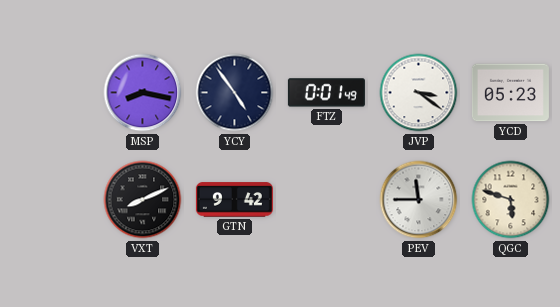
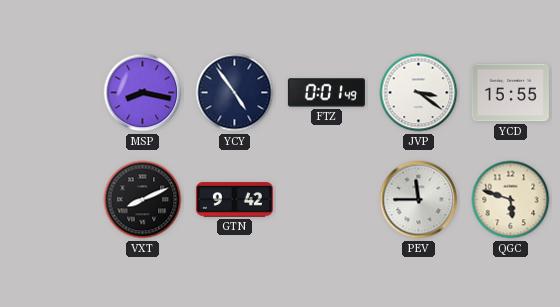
YCD: 05:23 -> 15:55
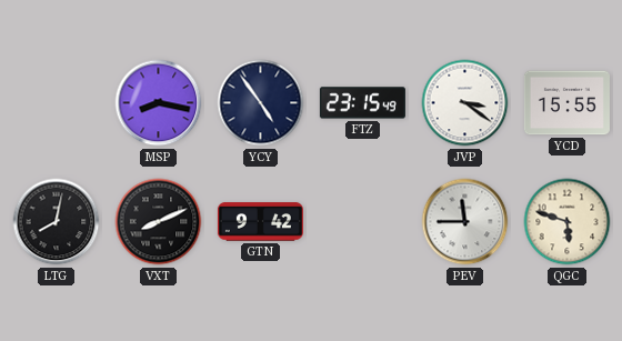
FTZ: 0:01 -> 23:15
LTG: none -> 8:02
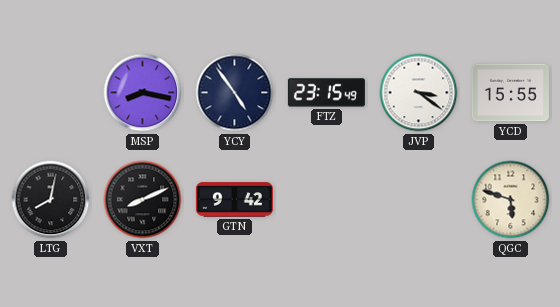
PEV: 11:45 -> none
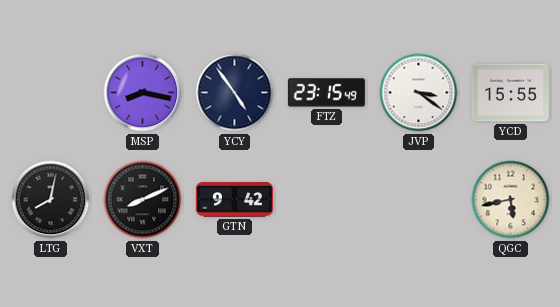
QGC: 5:48 -> 5:43
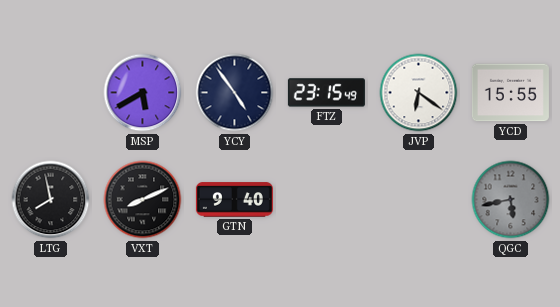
MSP: 8:17 -> 5:40
JVP: 3:21 -> 6:21
LTG: 8:02 -> 7:58
GTN: 9:42 -> 9:40
QGC dial: cream -> grey
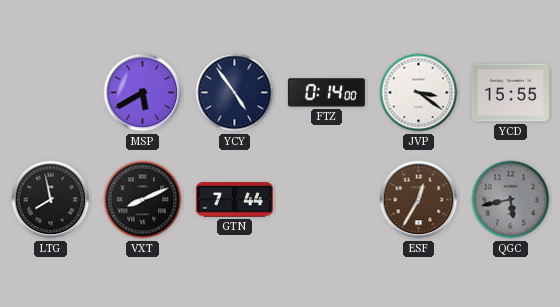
FTZ: 23:15 -> 0:14
JVP: 6:21 -> 3:21
GTN: 9:40 -> 7:44
ESF: none -> 12:35
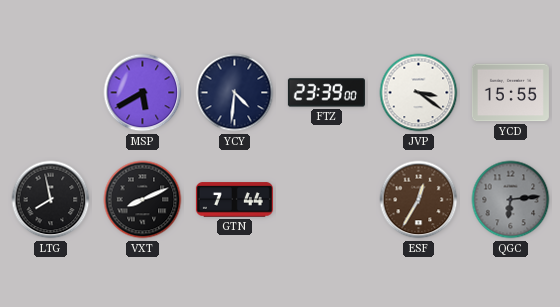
YCY: 4:54 -> 4:31
FTZ: 0:14 -> 23:39
QGC: 5:43 -> 6:14
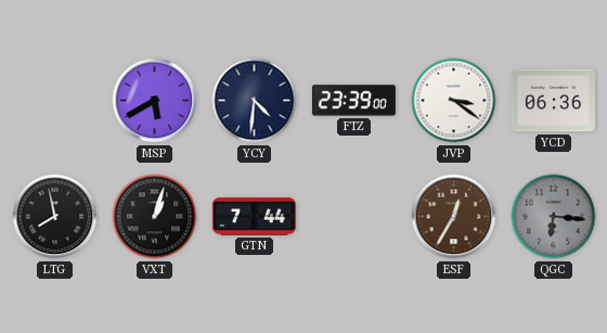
YCD: 15:55 -> 06:36
VXT: 8:11 -> 1:03
QGC: 6:14 -> 6:16
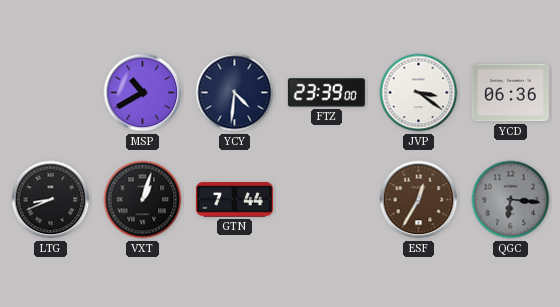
MSP: 5:40 -> 10:40
LTG: 7:58 -> 8:41
